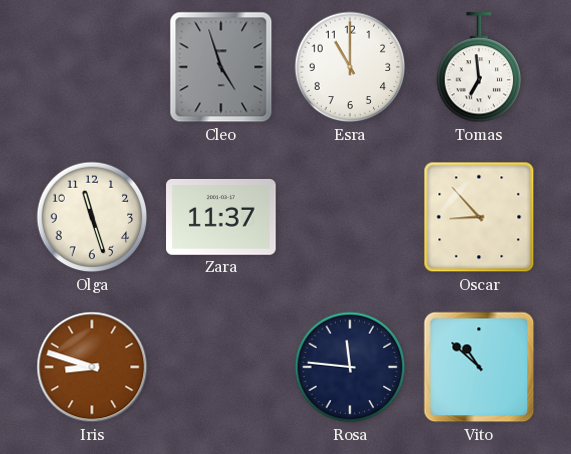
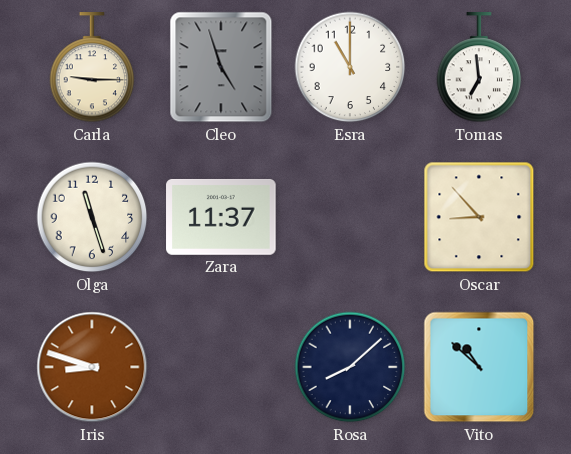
Carla: none -> 9:15
Rosa: 11:46 -> 8:08
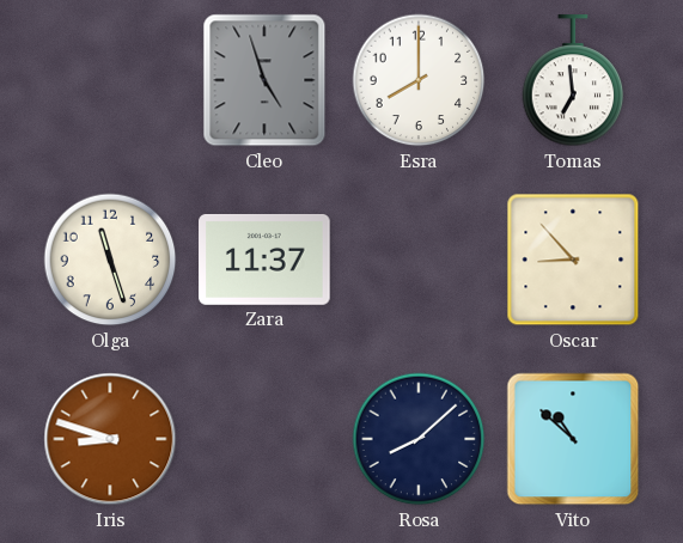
Carla: 9:15 -> none
Esra: 11:00 -> 8:00
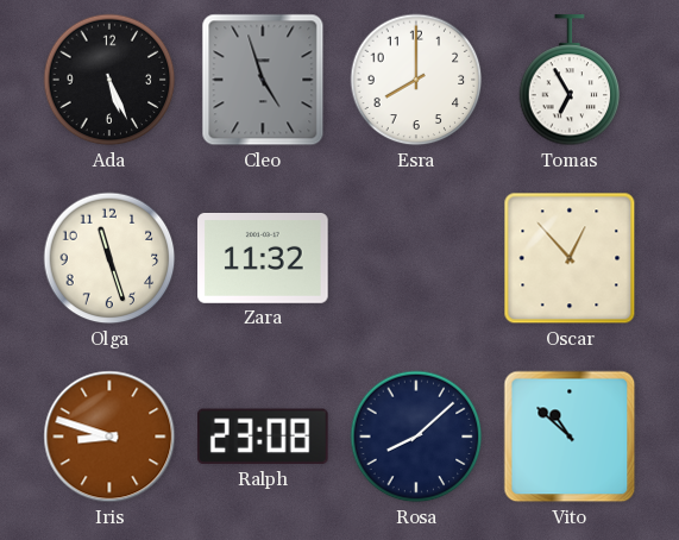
Ada: none -> 5:26
Tomas: 6:59 -> 6:55
Zara: 11:37 -> 11:32
Oscar: 8:53 -> 12:53
Ralph: none -> 23:08
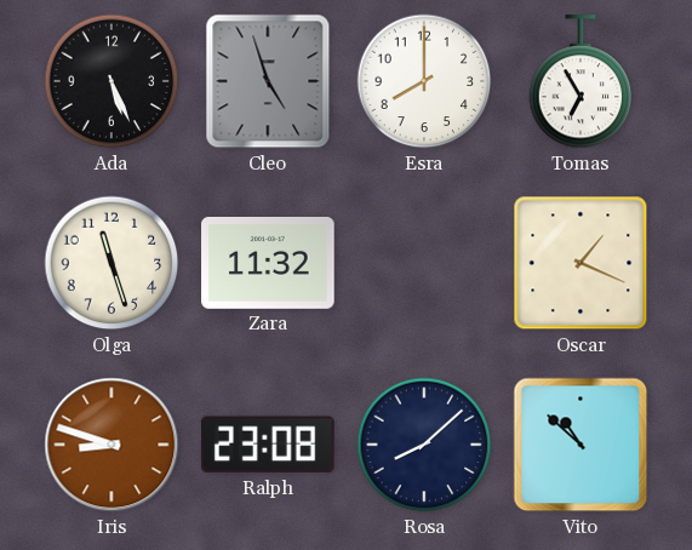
Oscar: 12:53 -> 1:19
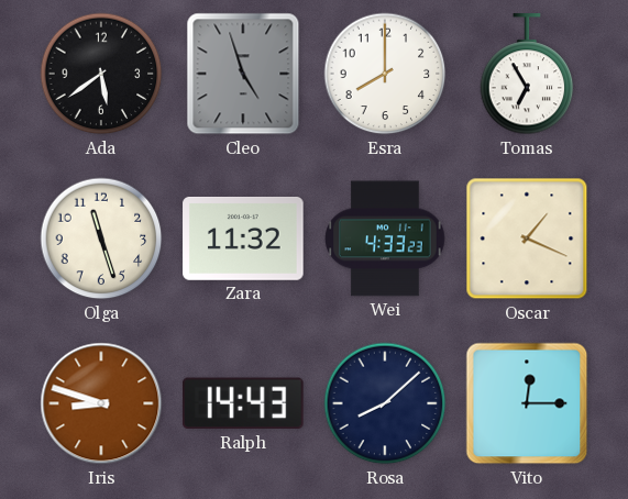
Ada: 5:26 -> 5:39
Wei: none -> 4:33
Ralph: 23:08 -> 14:43
Vito: 10:52 -> 12:15
